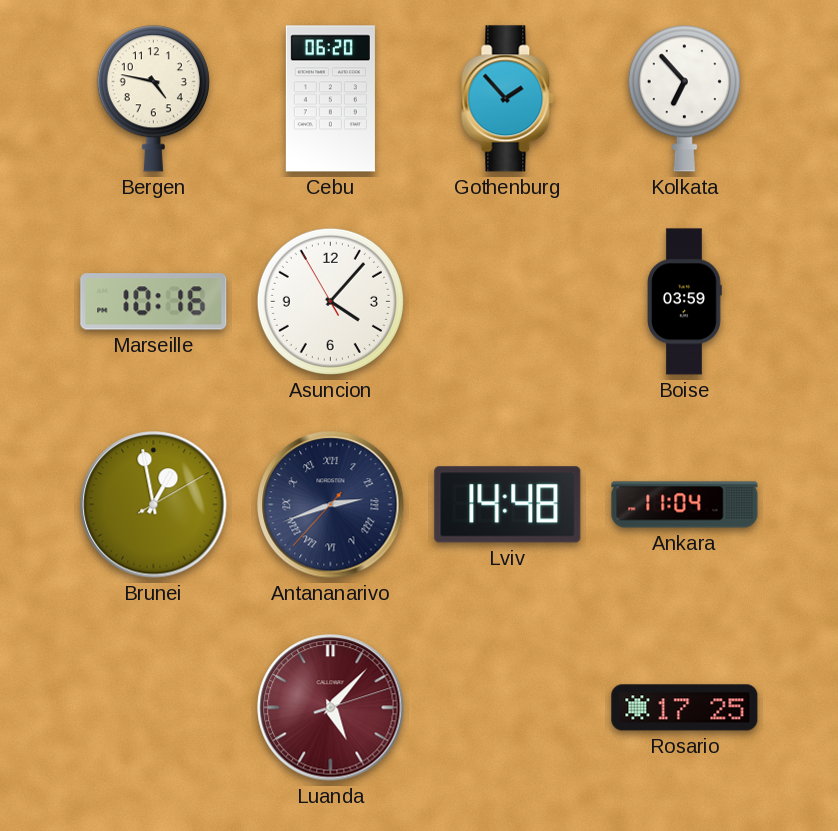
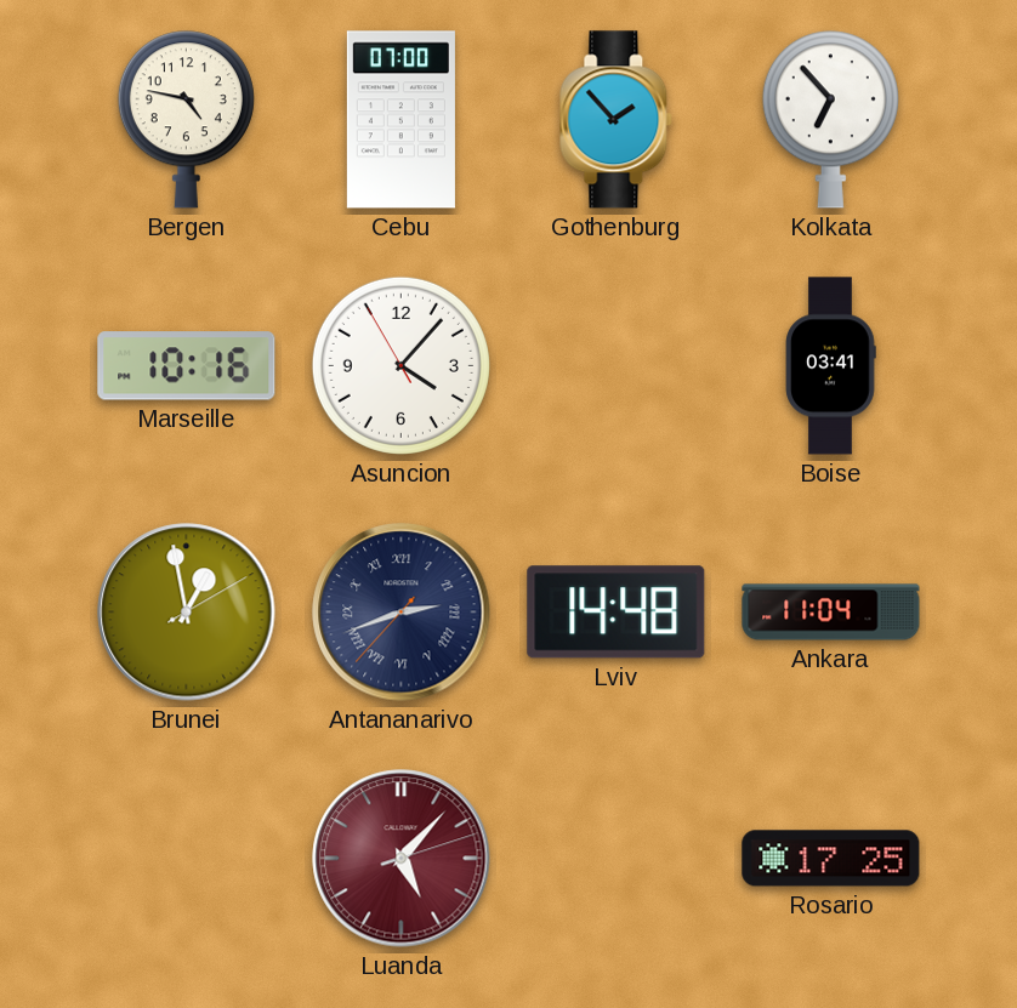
Cebu: 06:20 -> 07:00
Boise: 03:59 -> 03:41
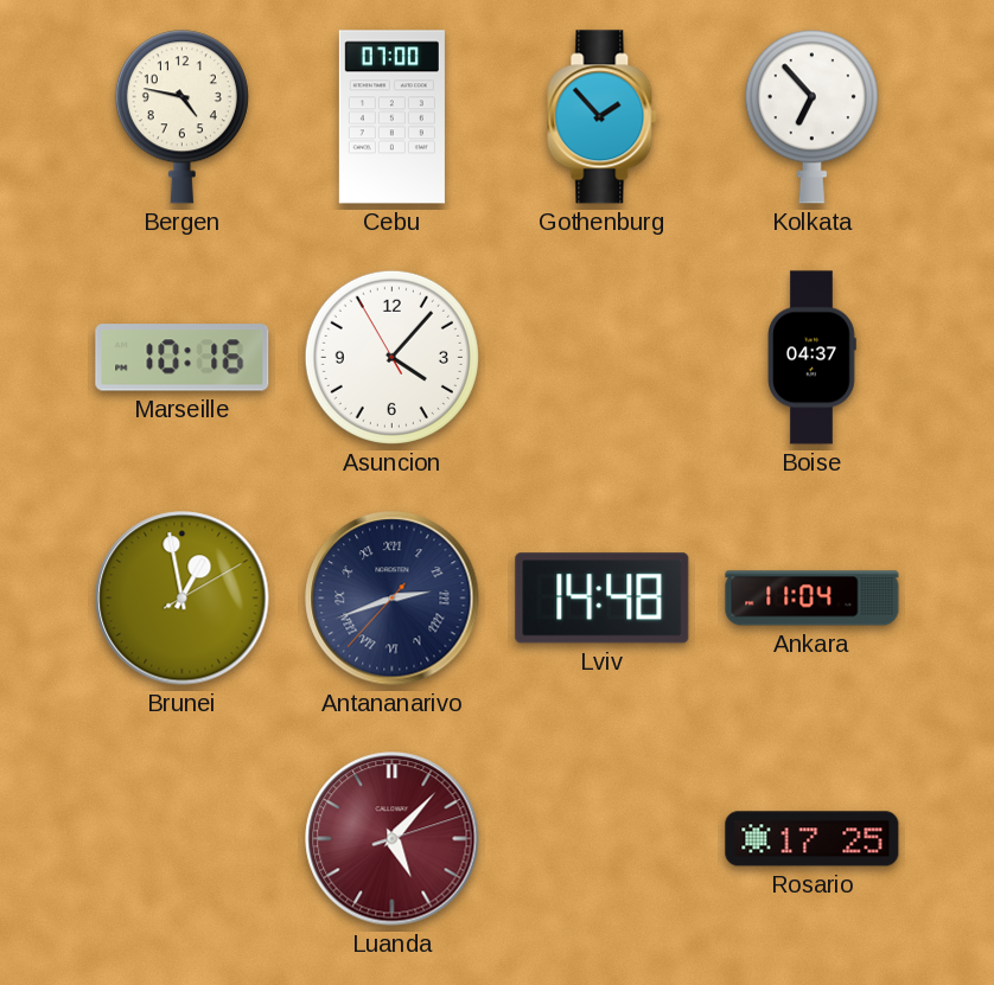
Boise: 03:41 -> 04:37
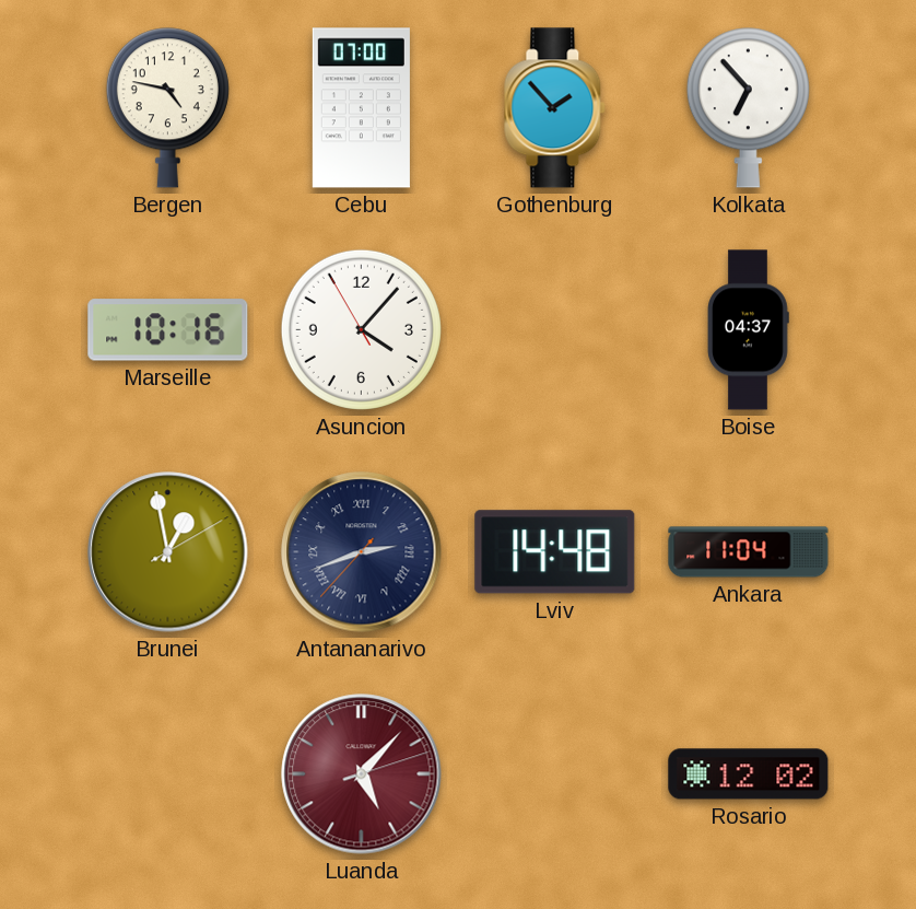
Rosario: 17:25 -> 12:02
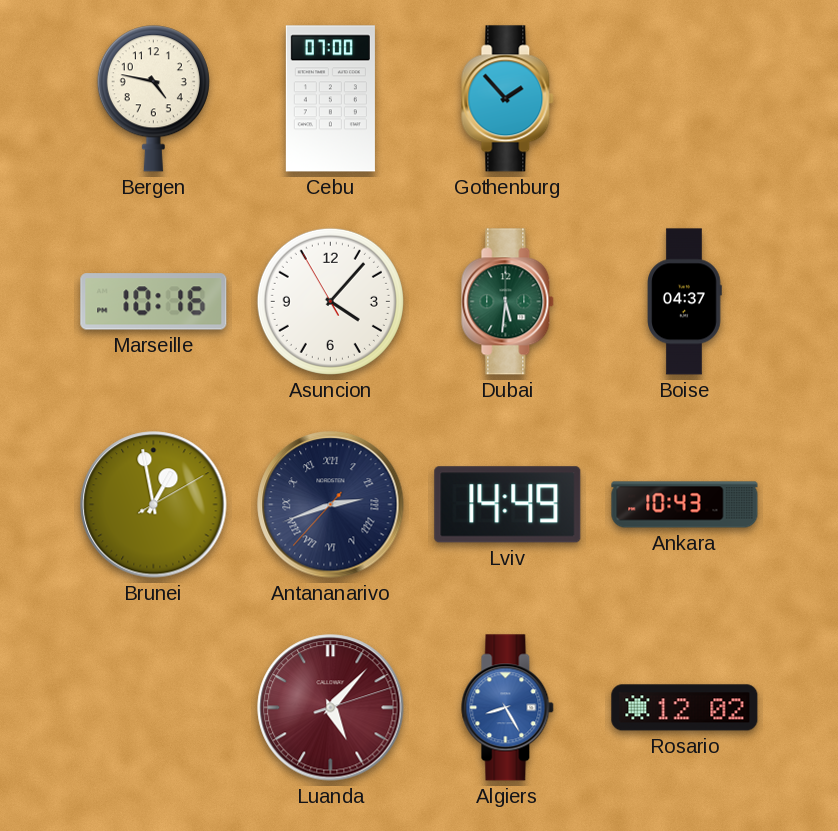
Kolkata: 6:53 -> none
Dubai: none -> 5:31
Lviv: 14:48 -> 14:49
Ankara: 11:04 -> 10:43
Algiers: none -> 8:25
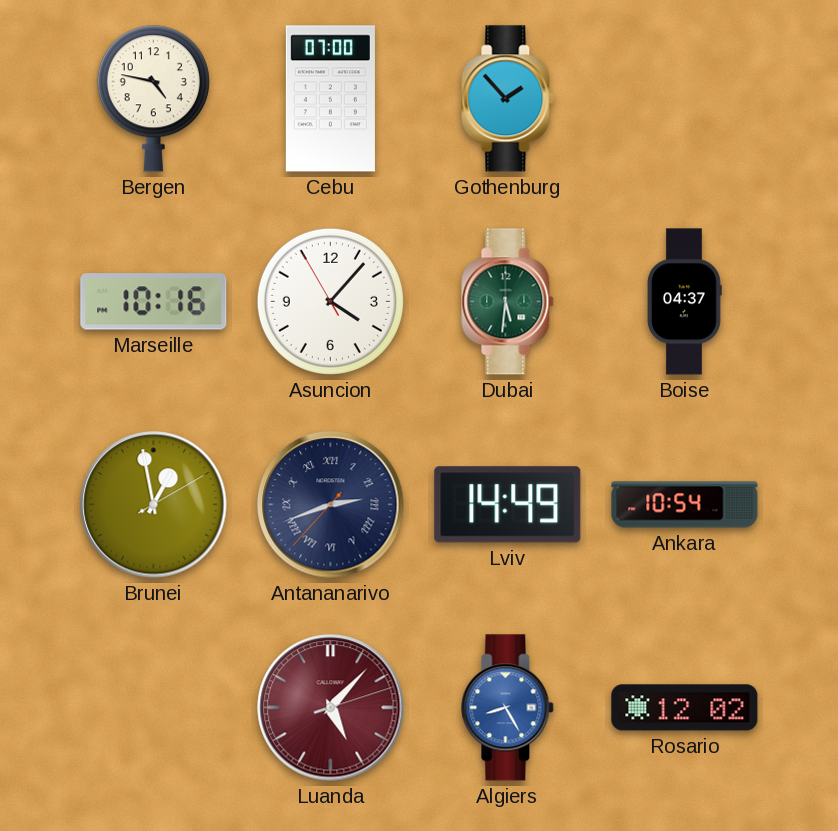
Ankara: 10:43 -> 10:54
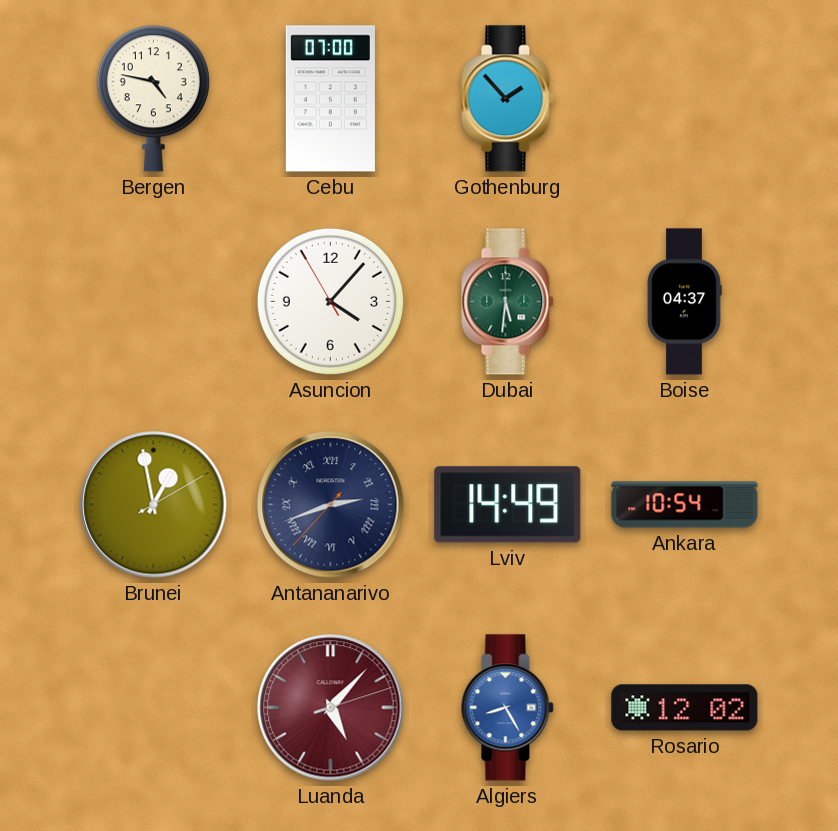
Marseille: 10:16 -> none
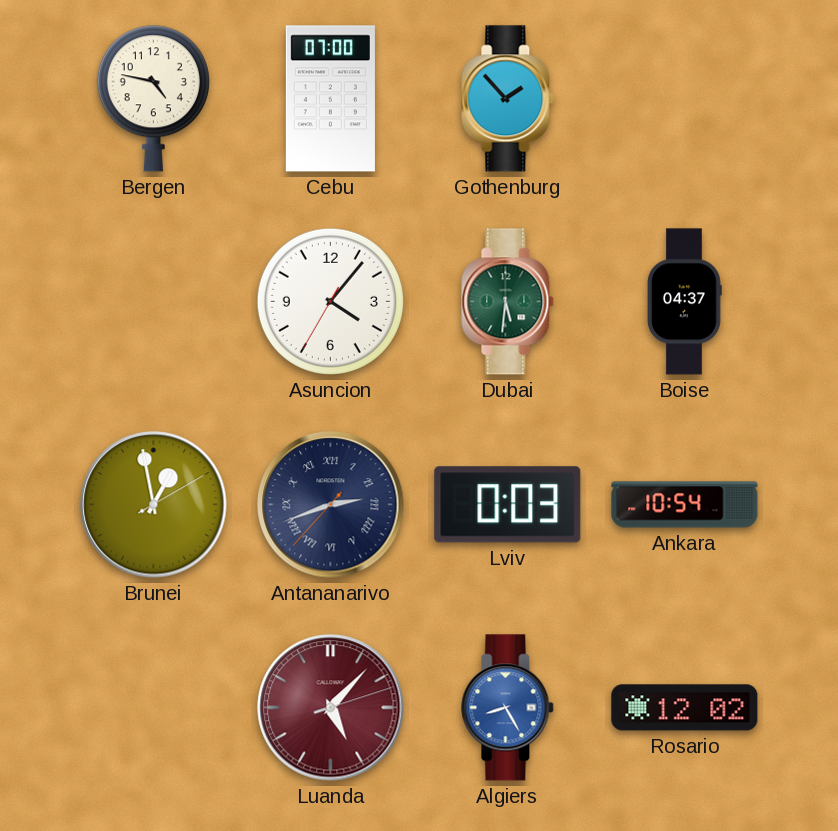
Asuncion: 4:06:55 -> 4:06:35
Lviv: 14:49 -> 0:03
